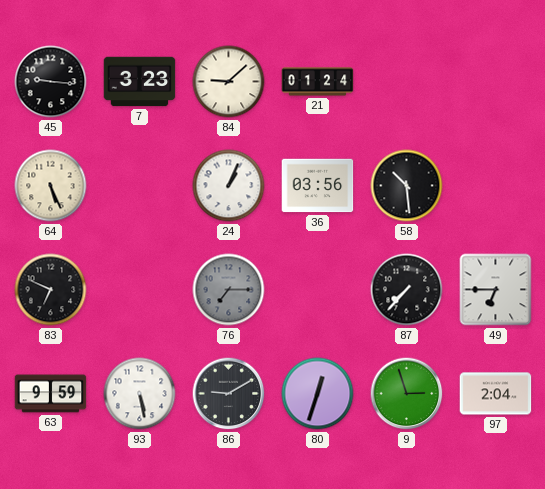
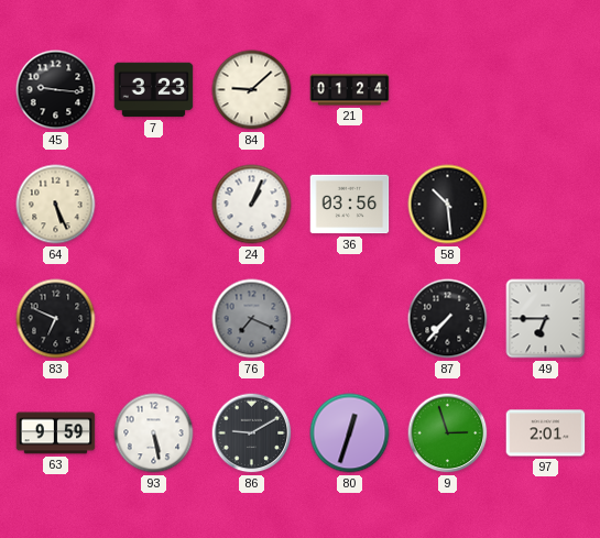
76: 7:15 -> 7:19
97: 2:04 -> 2:01
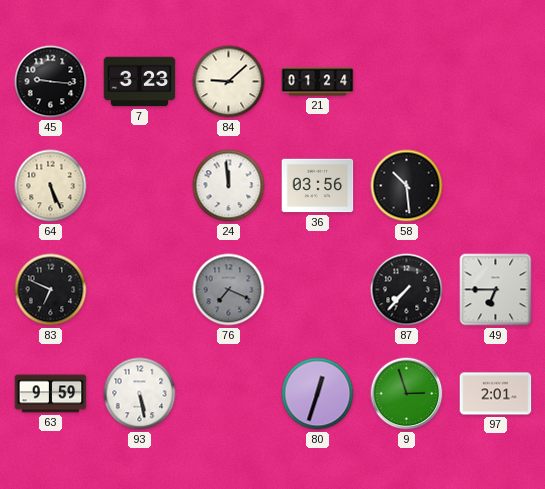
24: 1:04 -> 11:59
86: 9:10 -> none
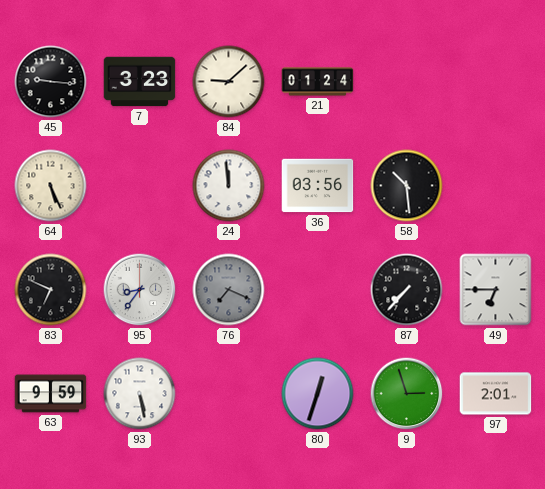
95: none -> 8:36
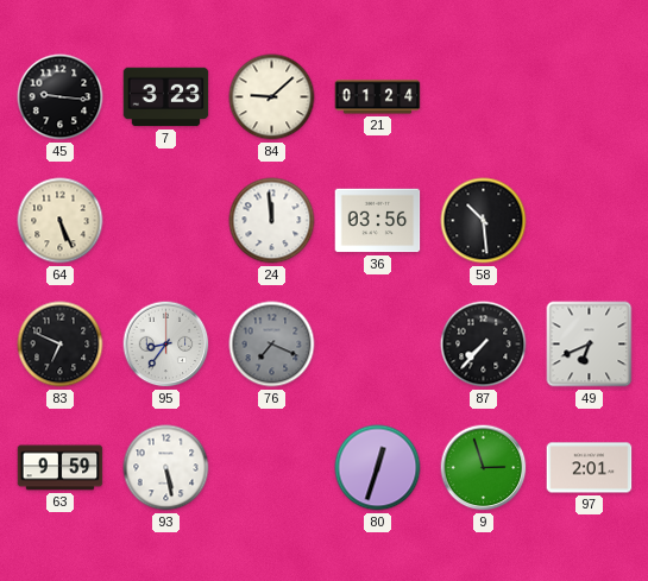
49: 6:45 -> 6:41
